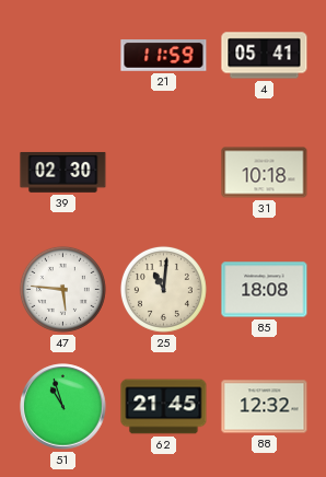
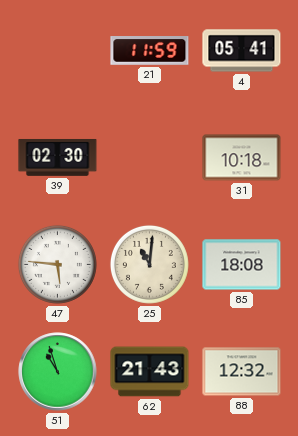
62: 21:45 -> 21:43
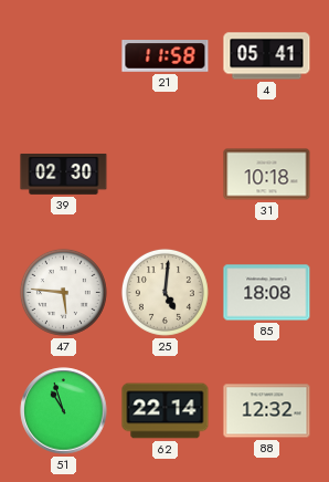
21: 11:59 -> 11:58
25: 11:01 -> 5:01
62: 21:43 -> 22:14
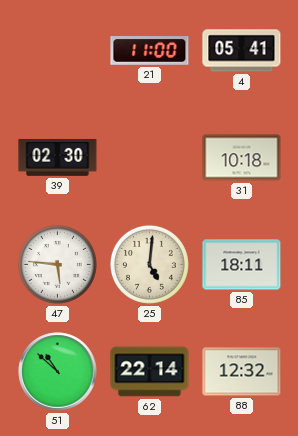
21: 11:58 -> 11:00
85: 18:08 -> 18:11
51: 10:57 -> 10:52
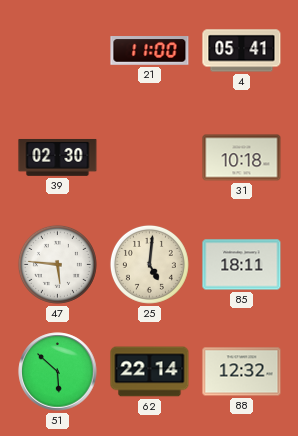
51: 10:52 -> 5:52
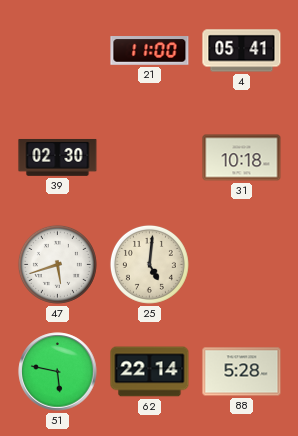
47: 5:46 -> 5:42
85: 18:11 -> none
51: 5:52 -> 5:47
88: 12:32 -> 5:28
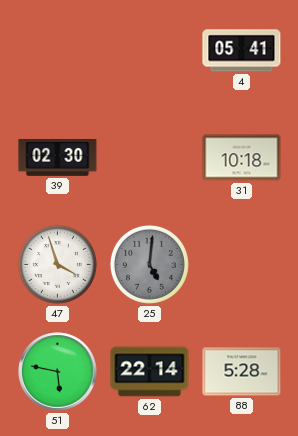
21: 11:00 -> none
47: 5:42 -> 3:57
25 dial: cream -> grey
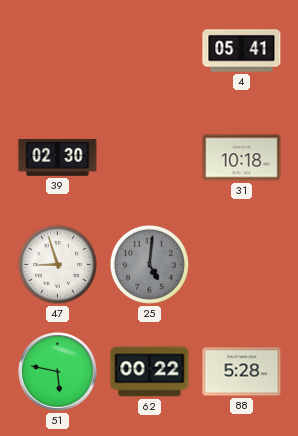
47: 3:57 -> 8:57
62: 22:14 -> 00:22
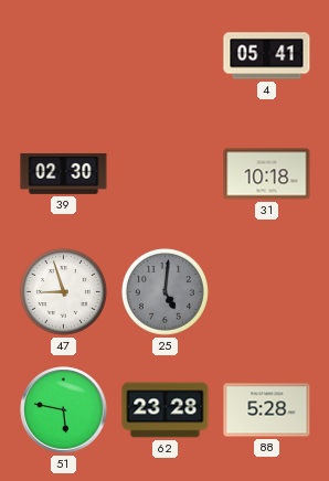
62: 00:22 -> 23:28
